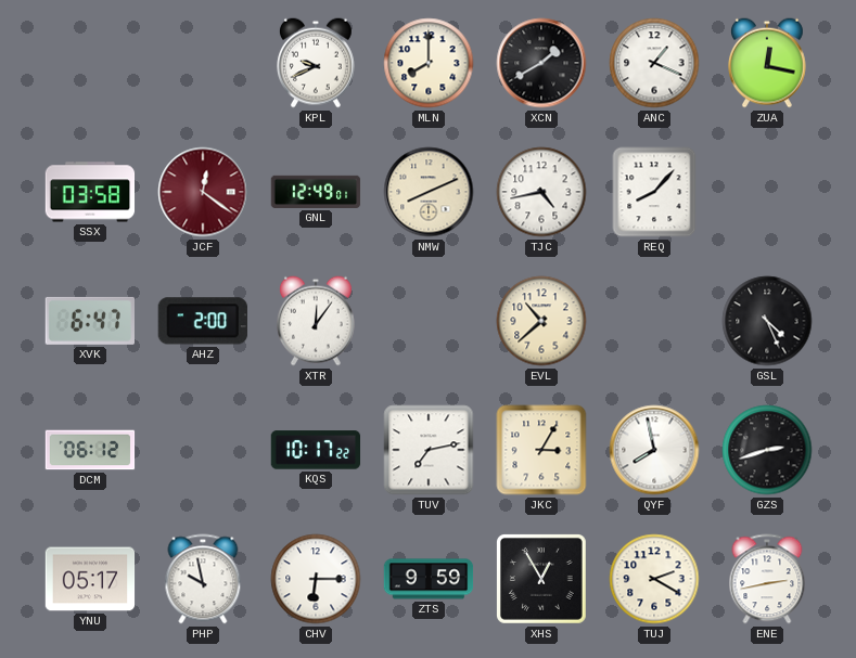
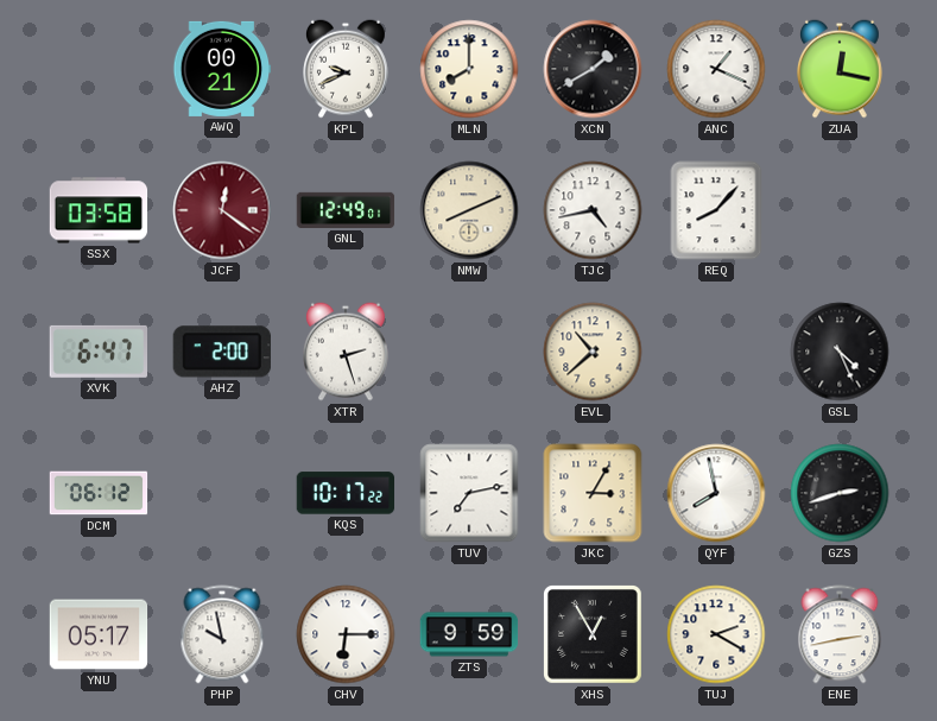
AWQ: none -> 00:21
XTR: 12:06 -> 2:27
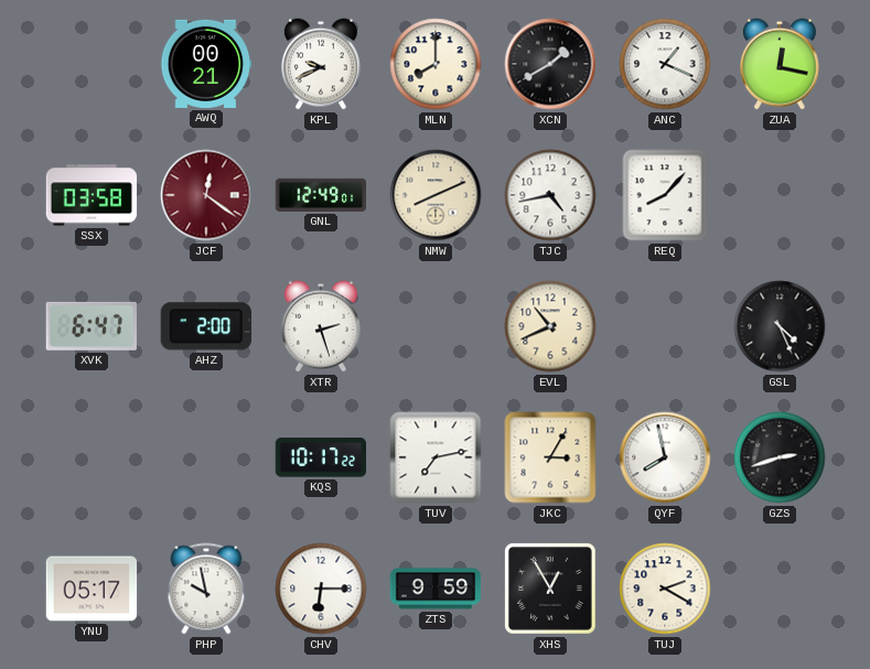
EVL: 10:38 -> 10:41
DCM: 06:12 -> none
ENE: 2:43 -> none
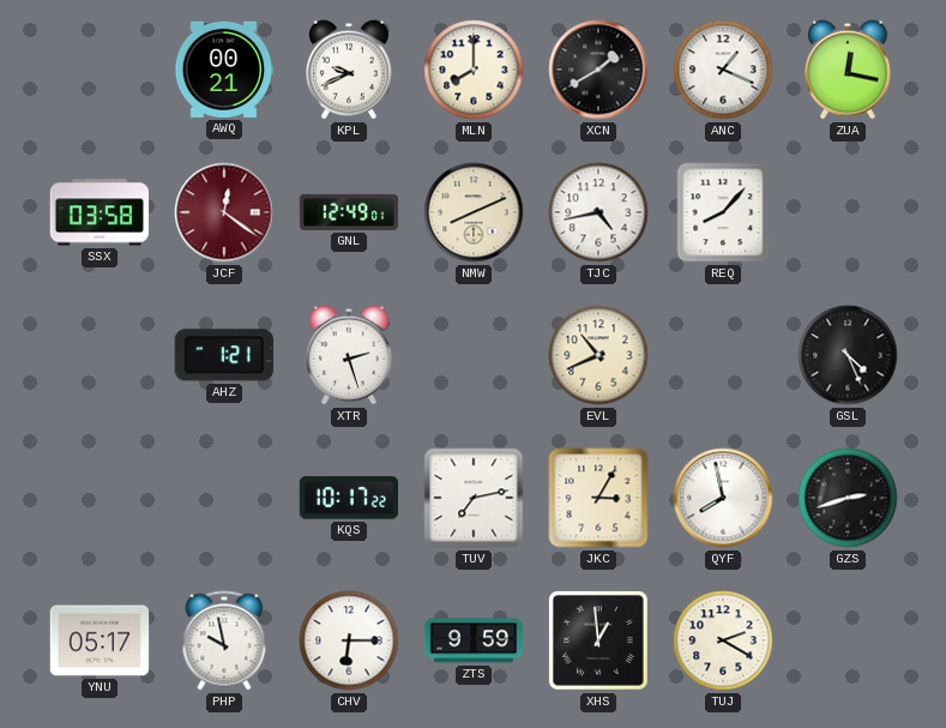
XVK: 6:47 -> none
AHZ: 2:00 -> 1:21
XHS: 12:55 -> 12:59
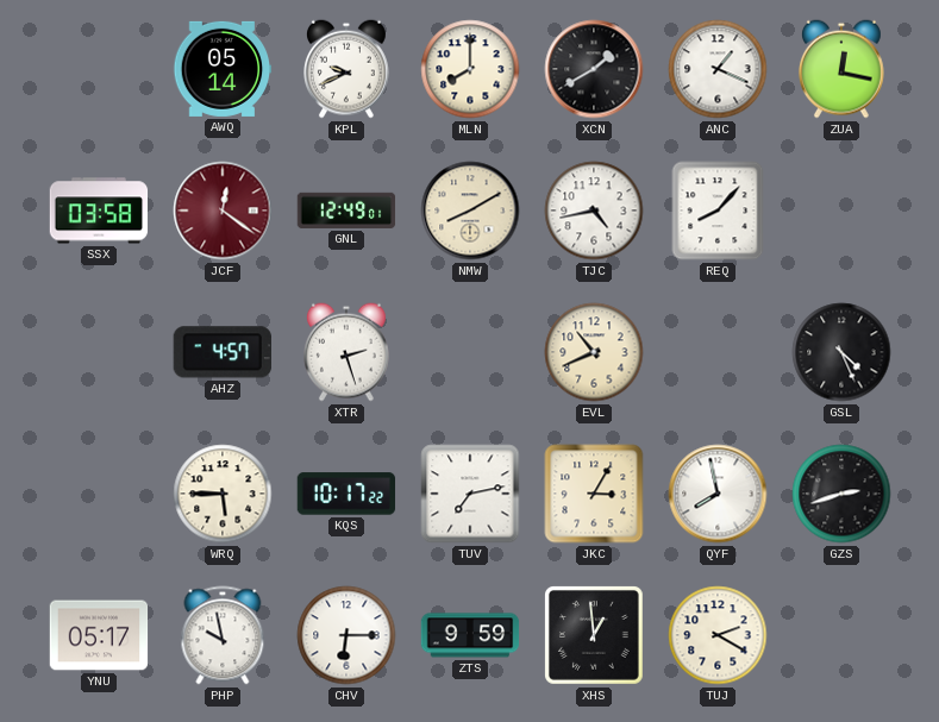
AWQ: 00:21 -> 05:14
NMW: 8:11 -> 8:10
AHZ: 1:21 -> 4:57
WRQ: none -> 5:45
